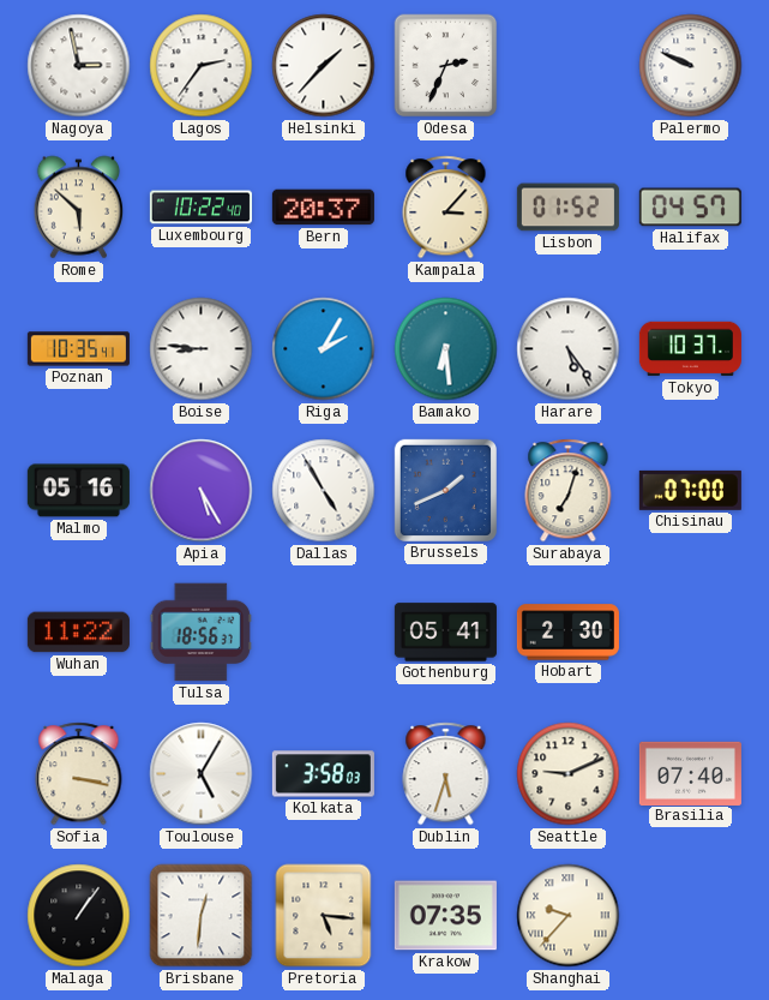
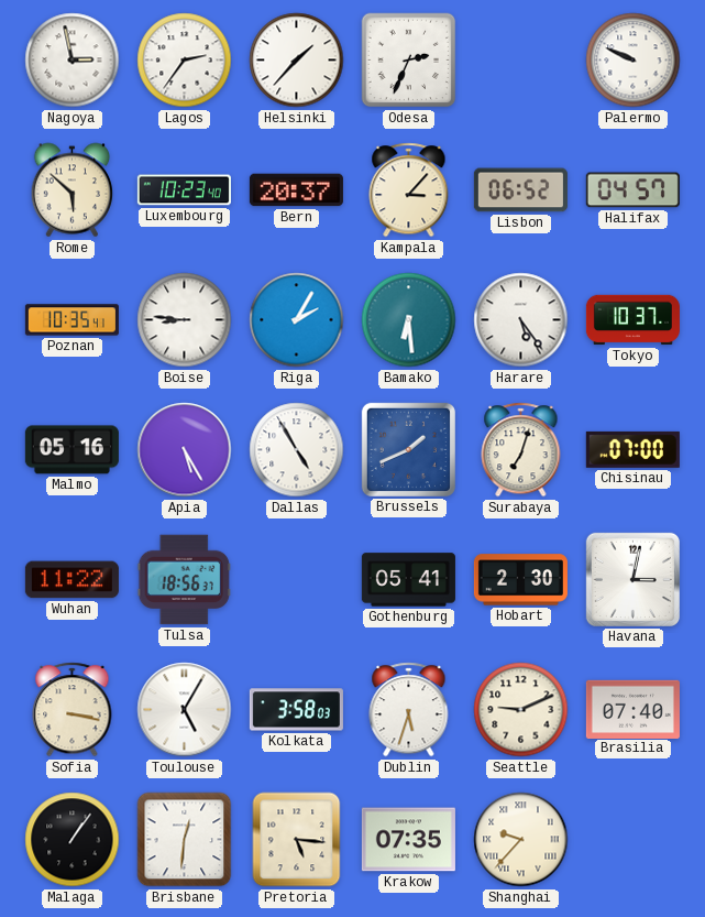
Luxembourg: 10:22 -> 10:23
Lisbon: 01:52 -> 06:52
Havana: none -> 3:02
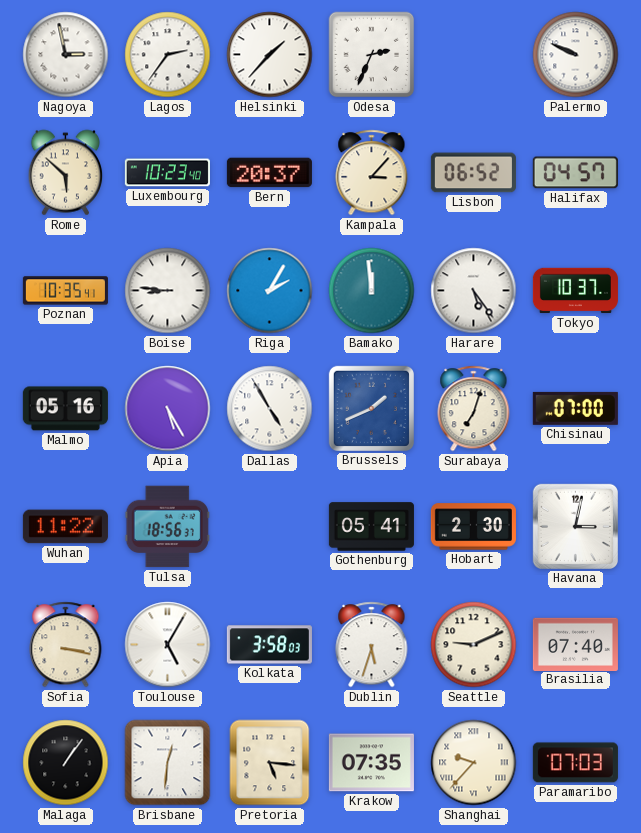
Bamako: 6:29 -> 11:59
Paramaribo: none -> 07:03
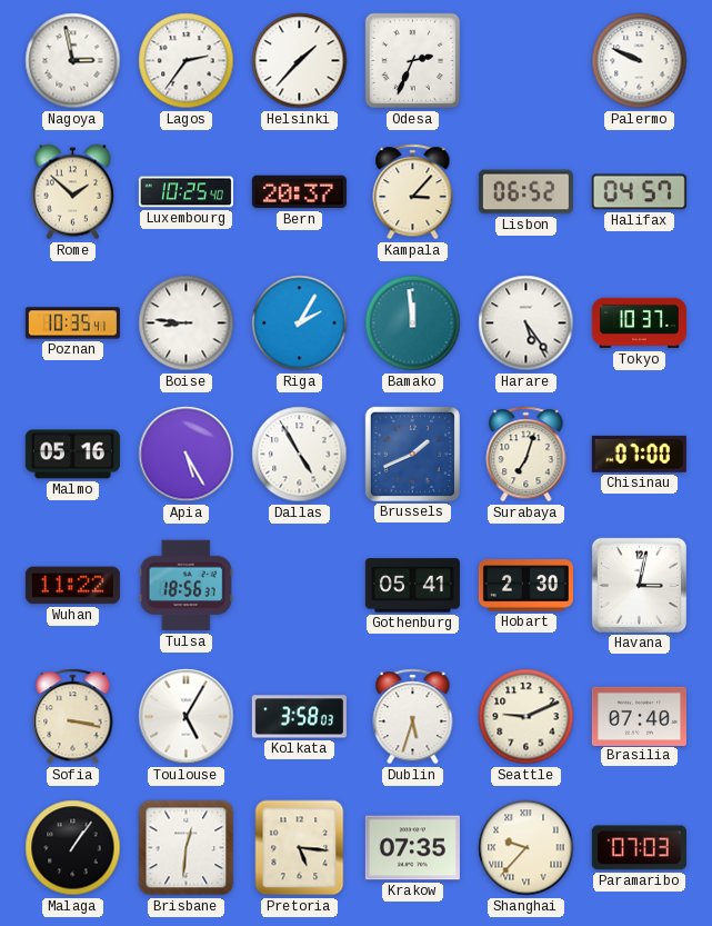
Rome: 5:52 -> 1:52
Luxembourg: 10:23 -> 10:25
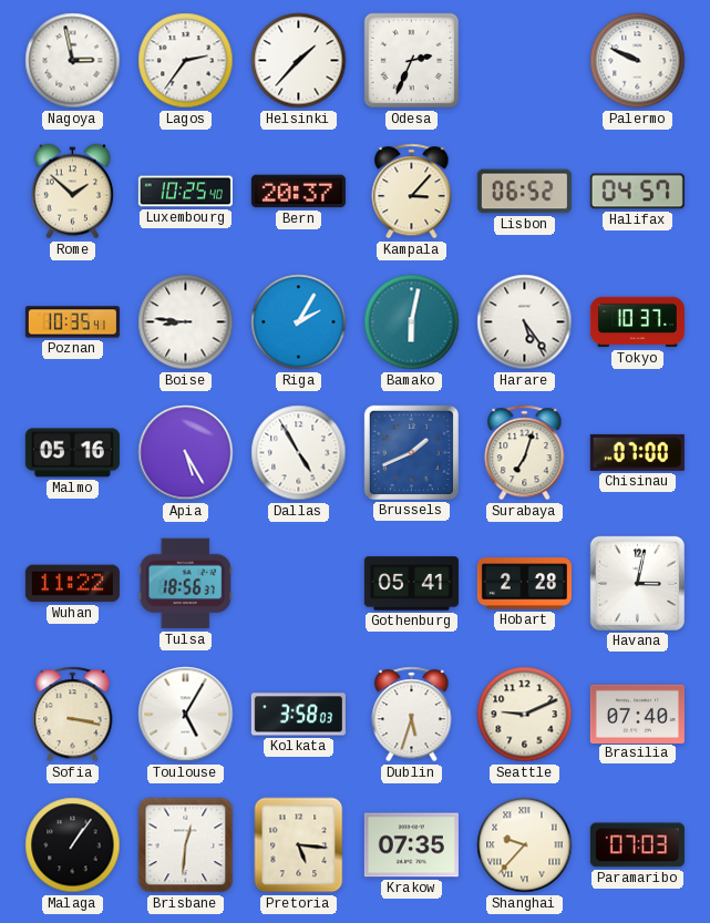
Bamako: 11:59 -> 6:02
Hobart: 2:30 -> 2:28
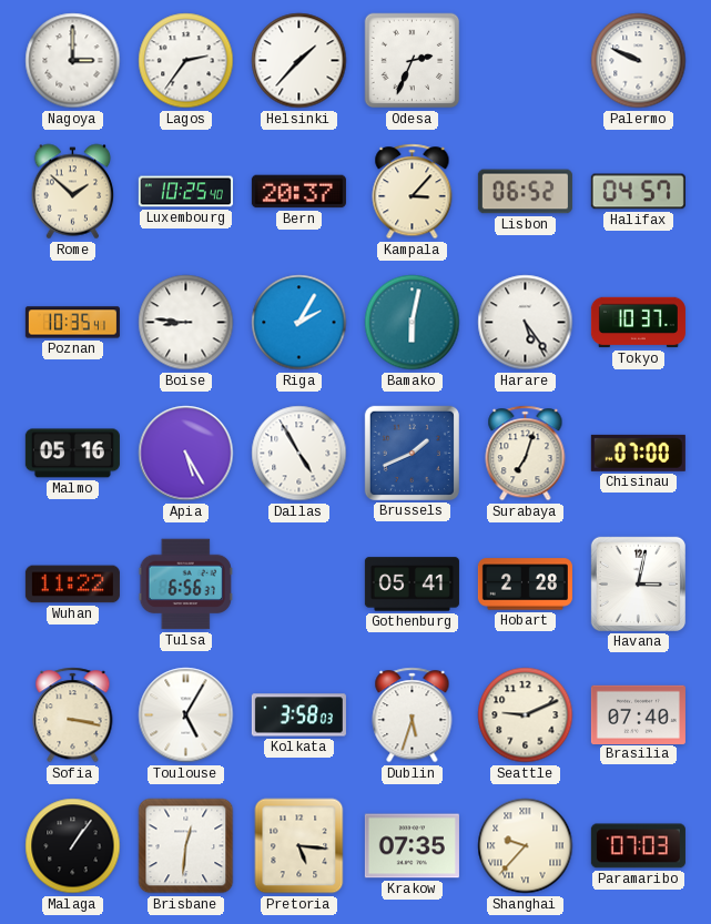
Nagoya: 2:58 -> 3:00
Tulsa: 18:56 -> 6:56
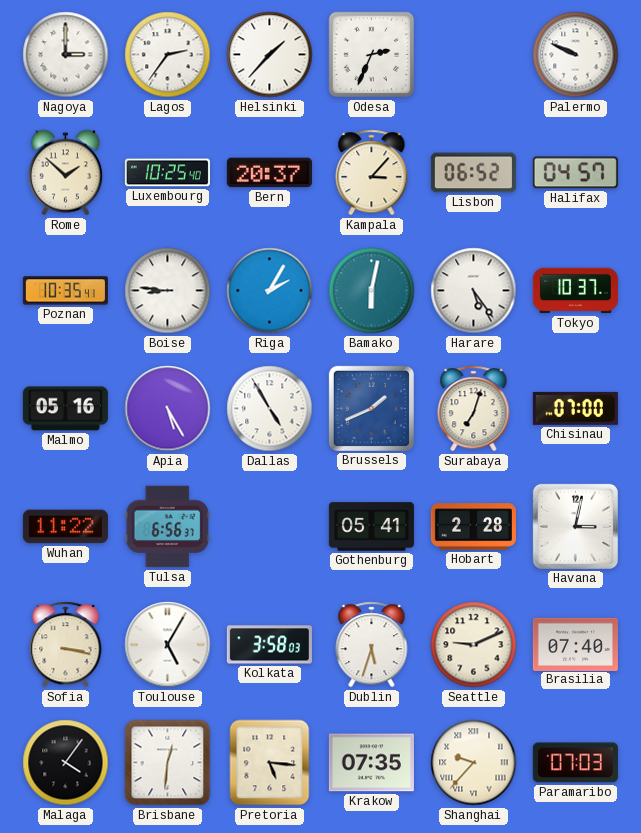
Malaga: 1:06 -> 4:06
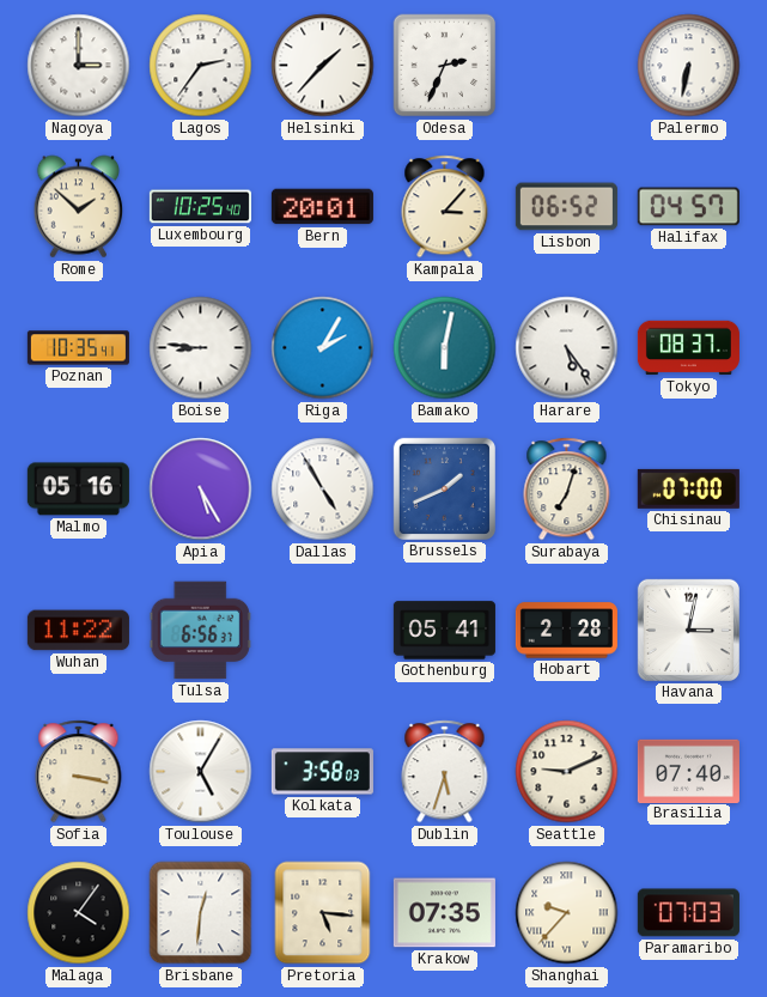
Palermo: 9:49 -> 6:32
Bern: 20:37 -> 20:01
Tokyo: 10:37 -> 08:37
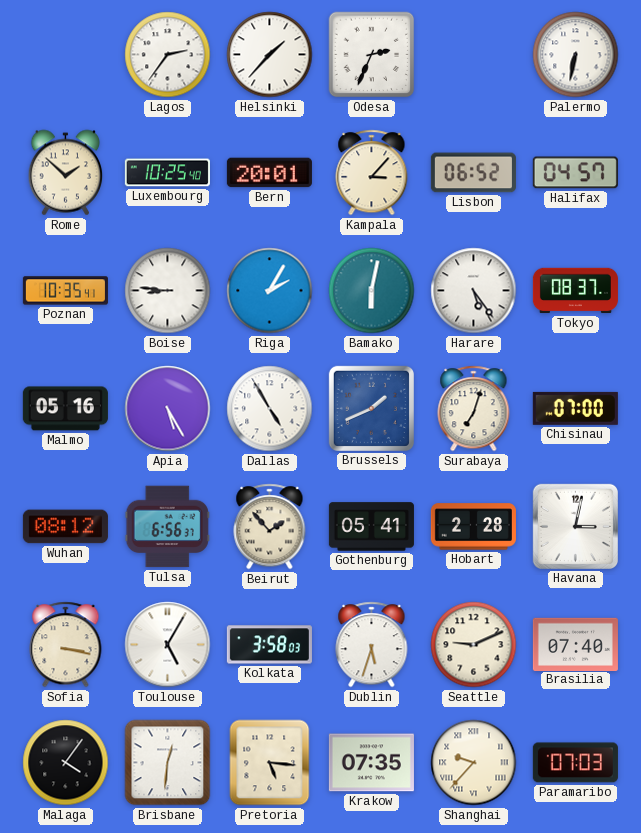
Nagoya: 3:00 -> none
Wuhan: 11:22 -> 08:12
Beirut: none -> 1:53
